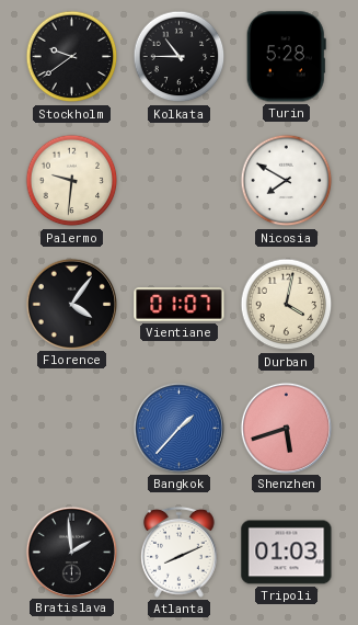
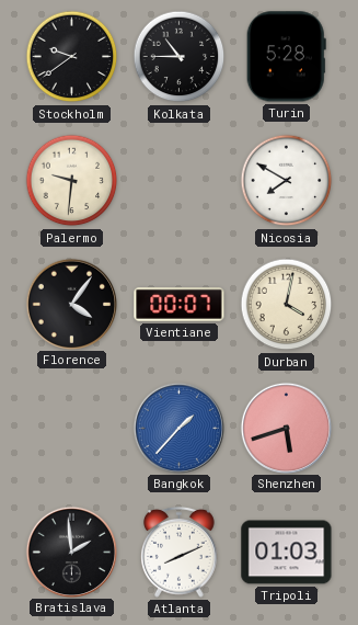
Vientiane: 01:07 -> 00:07
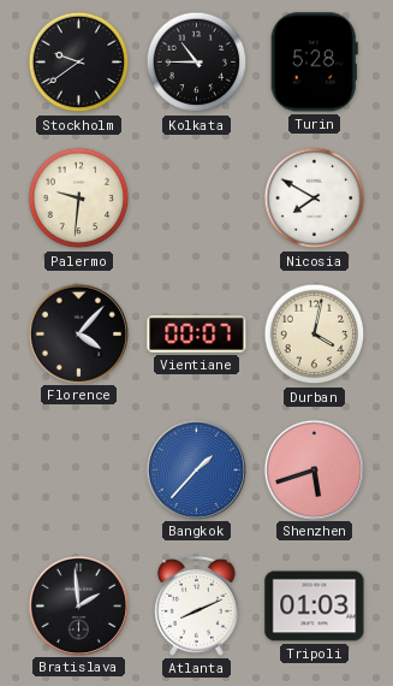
Florence: 4:06 -> 4:07
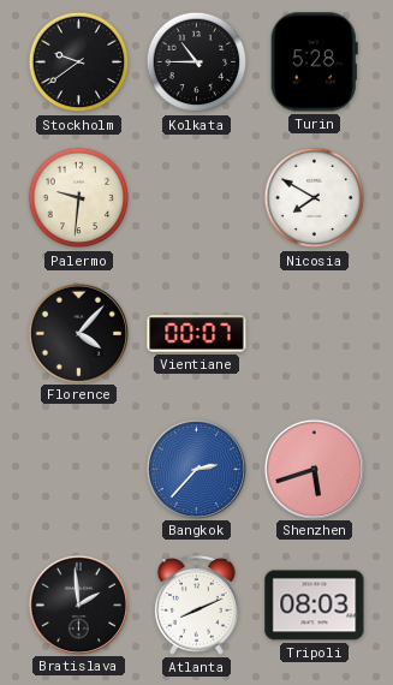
Durban: 4:02 -> none
Bangkok: 1:37 -> 2:37
Tripoli: 01:03 -> 08:03
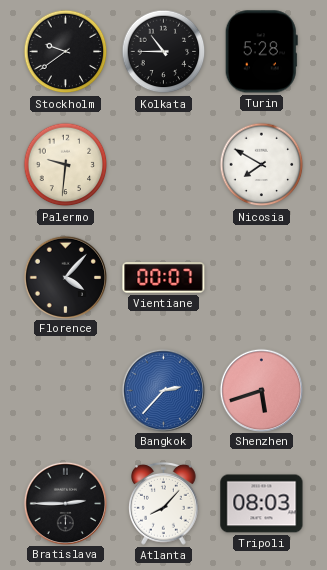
Bratislava: 1:59 -> 2:45
Atlanta: 8:11 -> 8:07
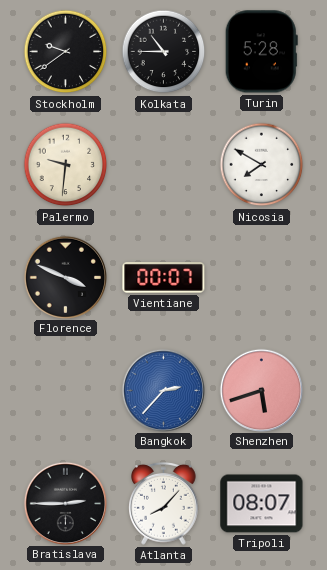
Florence: 4:07 -> 3:49
Tripoli: 08:03 -> 08:07
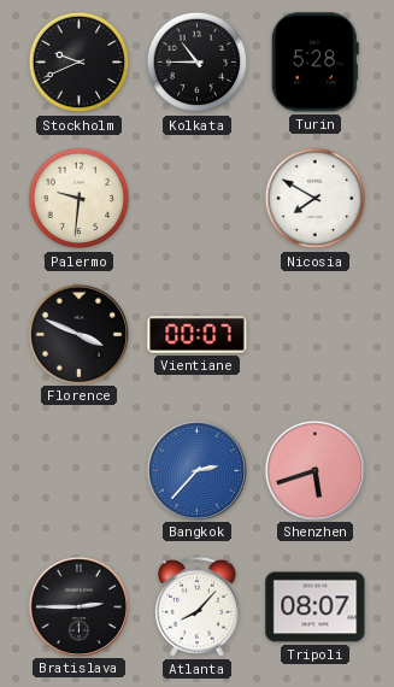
Stockholm: 9:39 -> 9:41
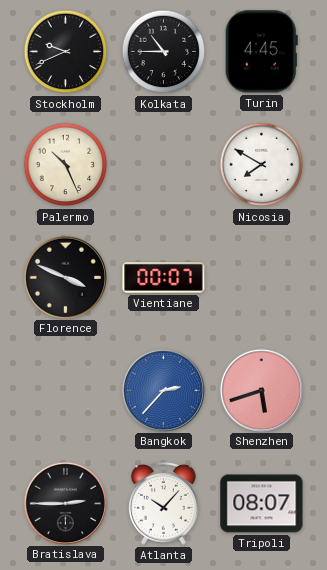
Turin: 5:28 -> 4:45
Palermo: 9:31 -> 10:26
Atlanta: 8:07 -> 10:07
